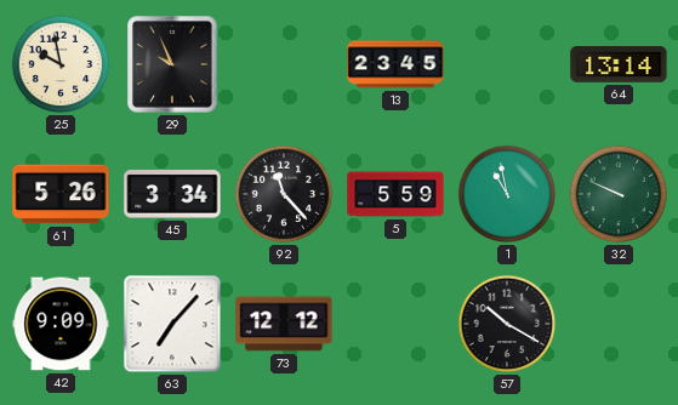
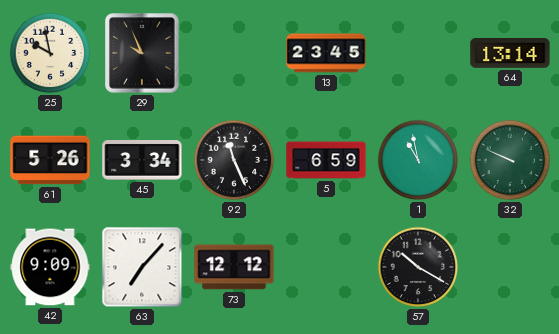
92: 11:23 -> 11:26
5: 5:59 -> 6:59
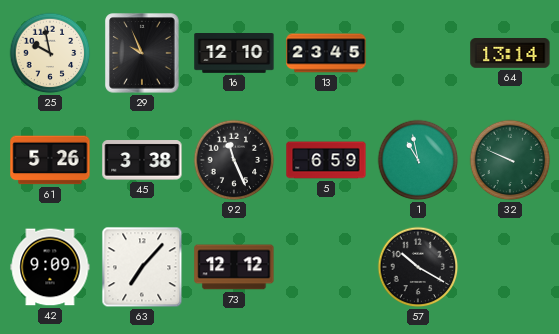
16: none -> 12:10
45: 3:34 -> 3:38
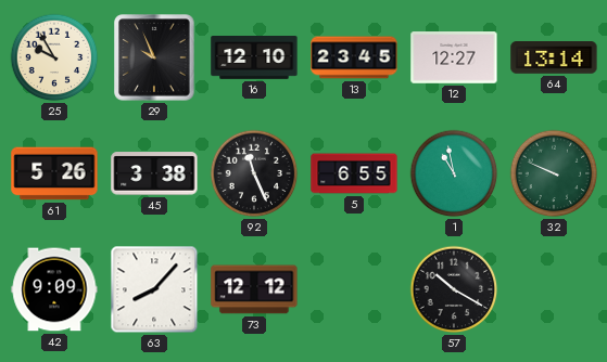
25: 9:58 -> 9:55
12: none -> 12:27
5: 6:59 -> 6:55
63: 7:07 -> 8:07
